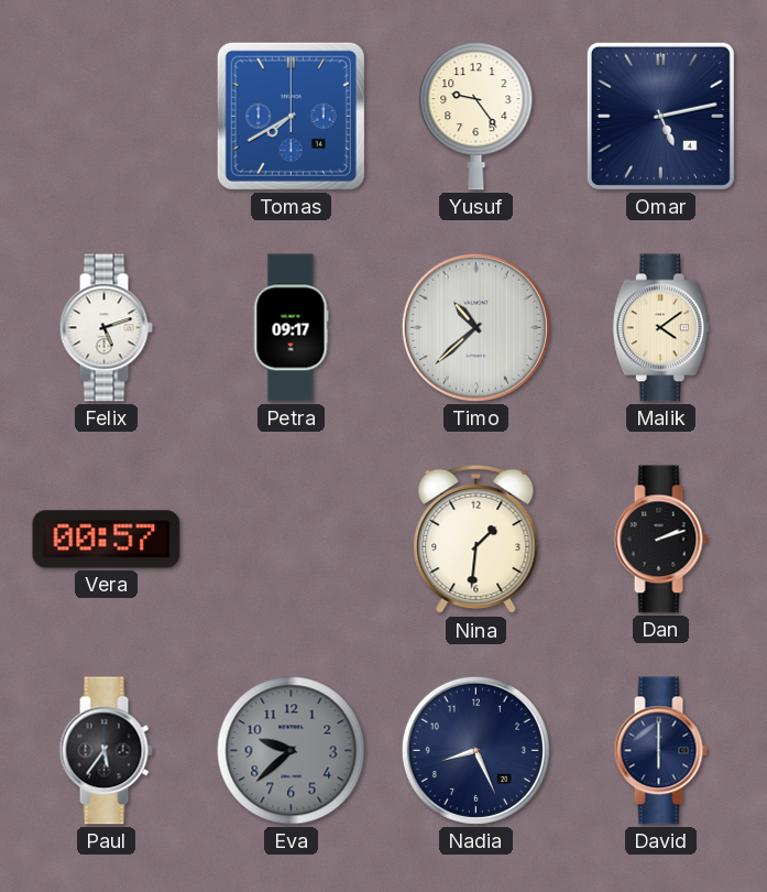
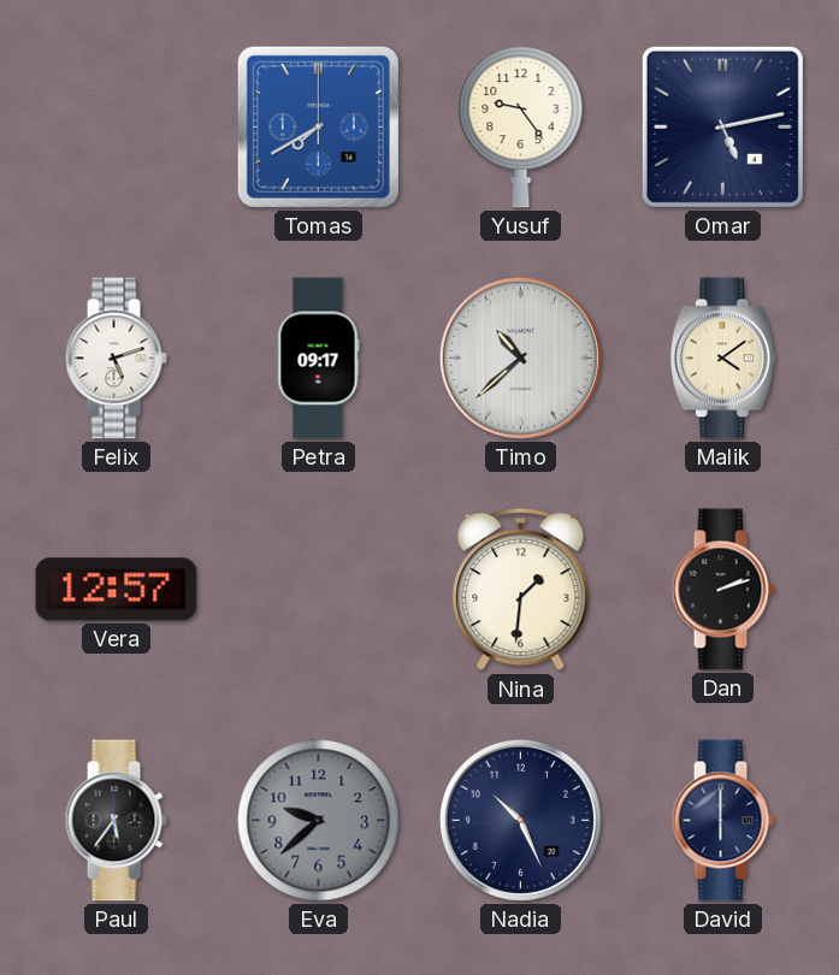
Vera: 00:57 -> 12:57
Nadia: 8:26 -> 10:26
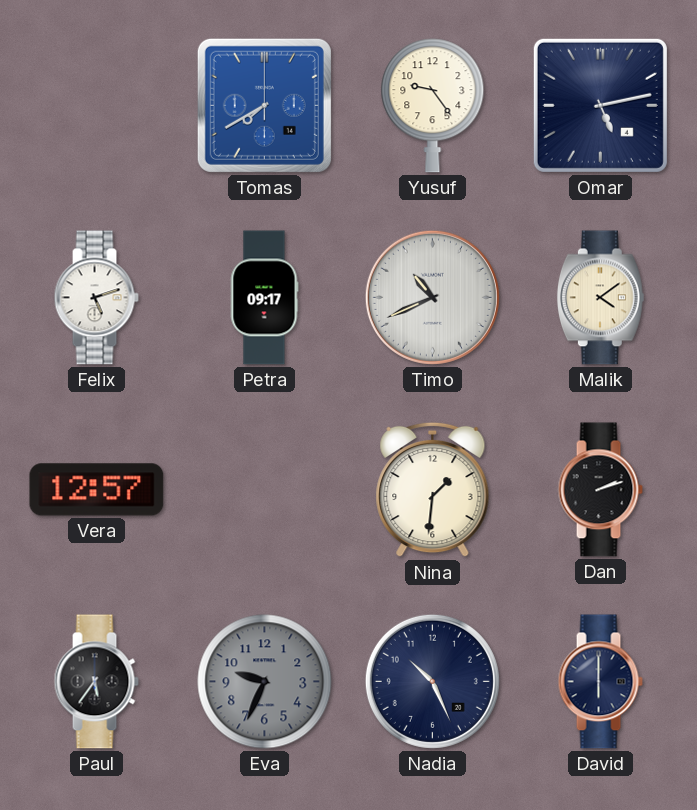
Timo: 10:38 -> 10:41
Eva: 9:38 -> 9:34
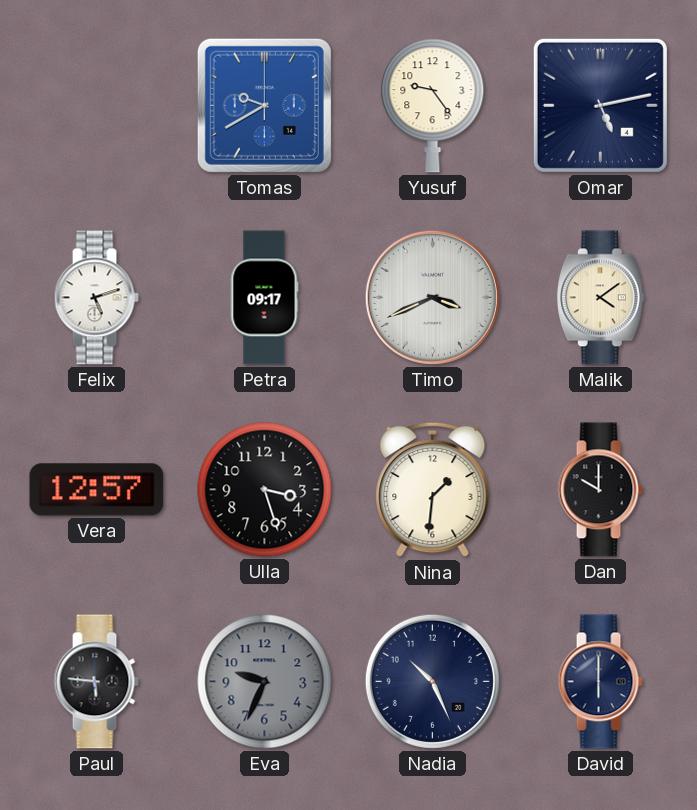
Tomas: 7:40 -> 9:40
Timo: 10:41 -> 3:41
Ulla: none -> 3:27
Dan: 2:12 -> 10:00
Paul: 5:36 -> 5:46
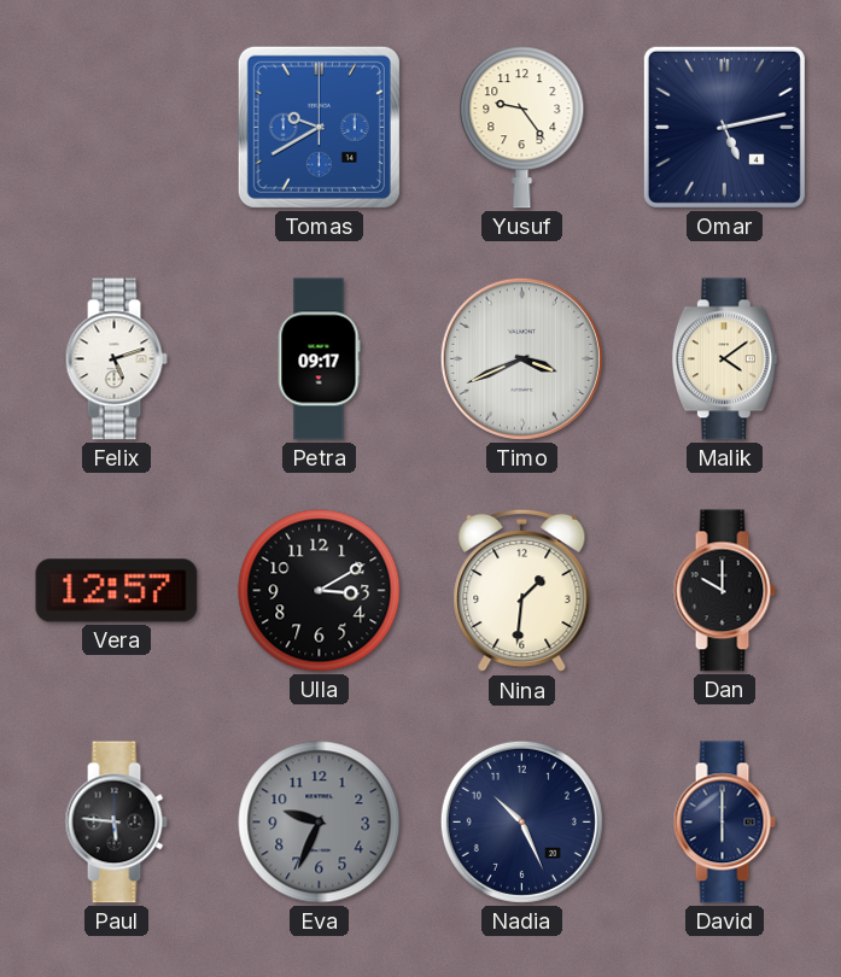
Ulla: 3:27 -> 3:10
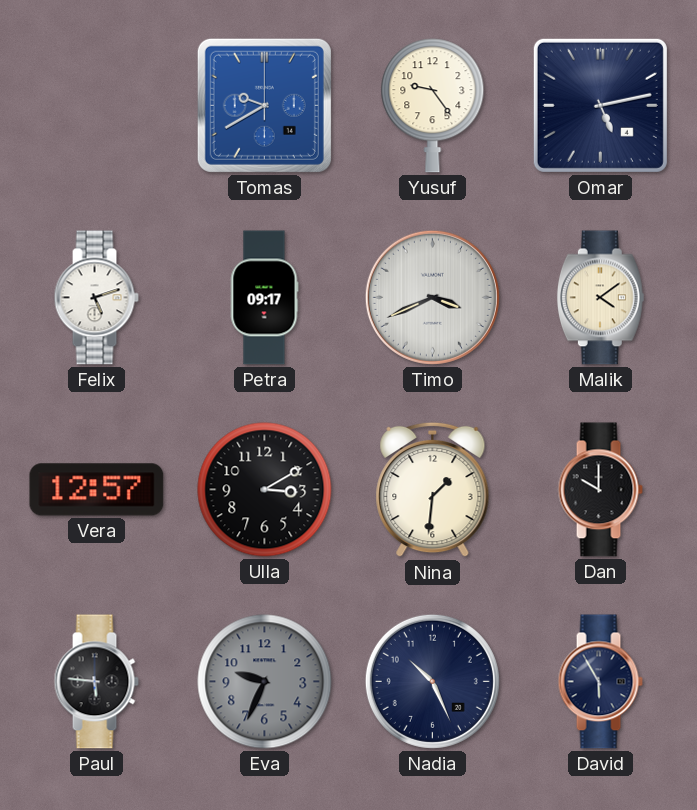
David: 6:00 -> 5:55
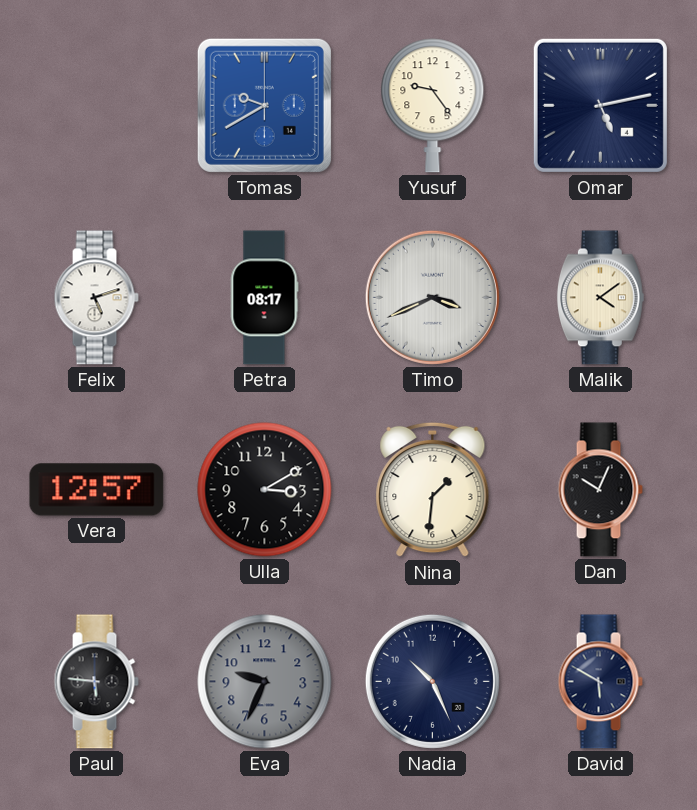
Petra: 09:17 -> 08:17
Dan: 10:00 -> 10:04
David: 5:55 -> 5:50
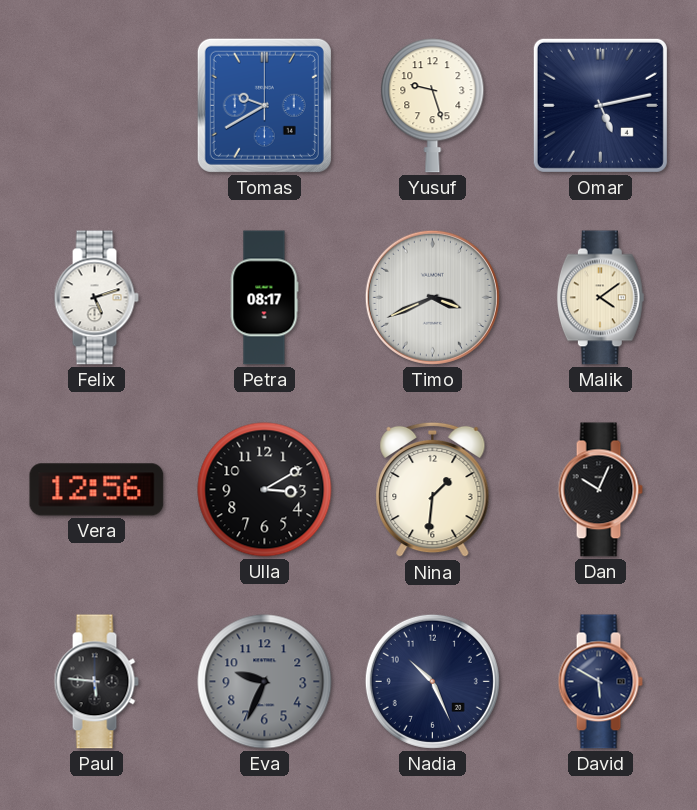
Yusuf: 9:24 -> 9:27
Vera: 12:57 -> 12:56
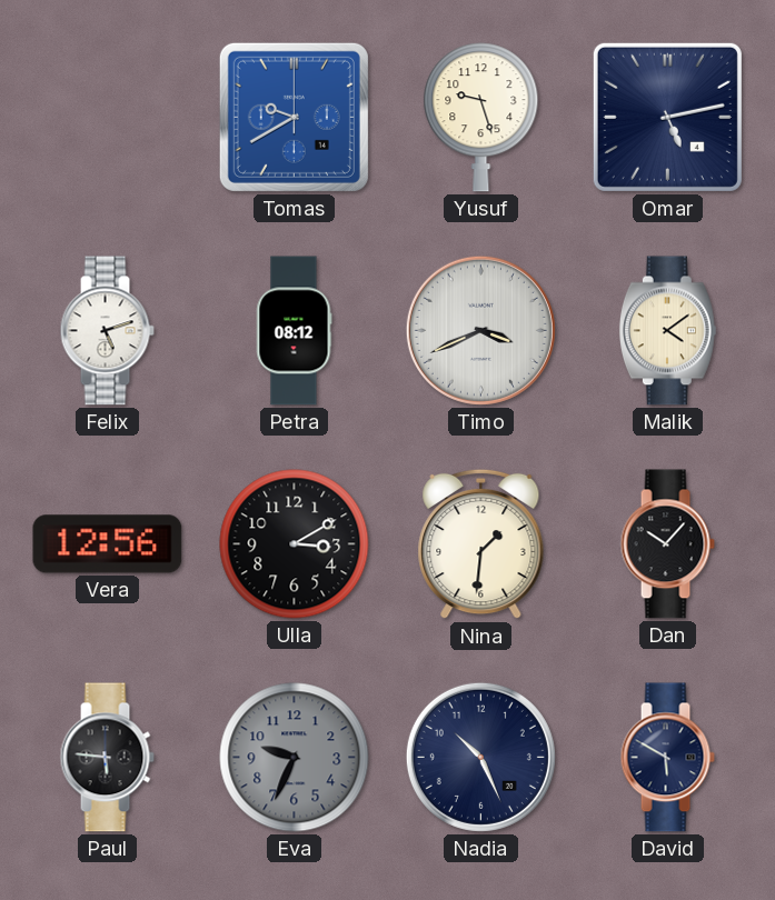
Petra: 08:17 -> 08:12
Dan: 10:04 -> 10:07
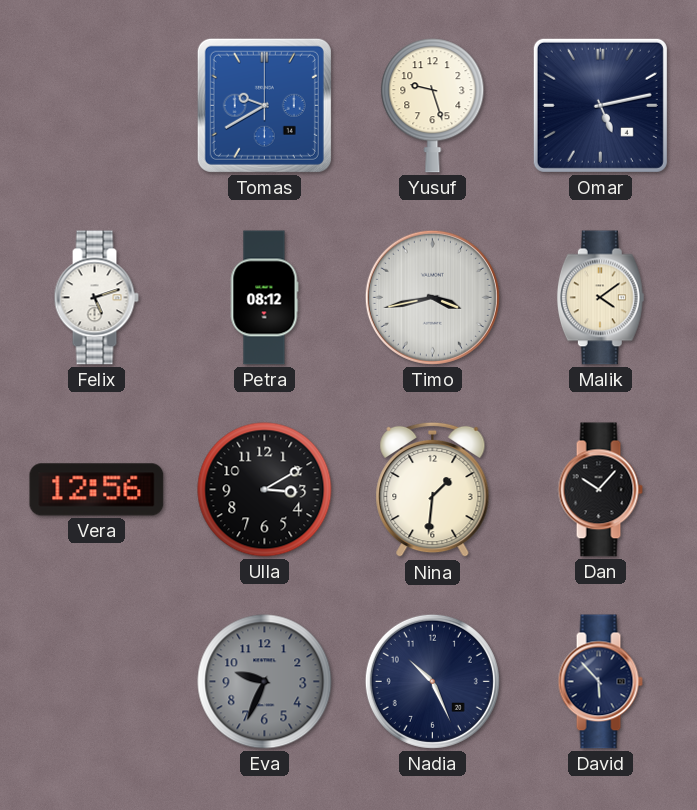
Timo: 3:41 -> 3:43
Paul: 5:46 -> none
David: 5:50 -> 5:53
